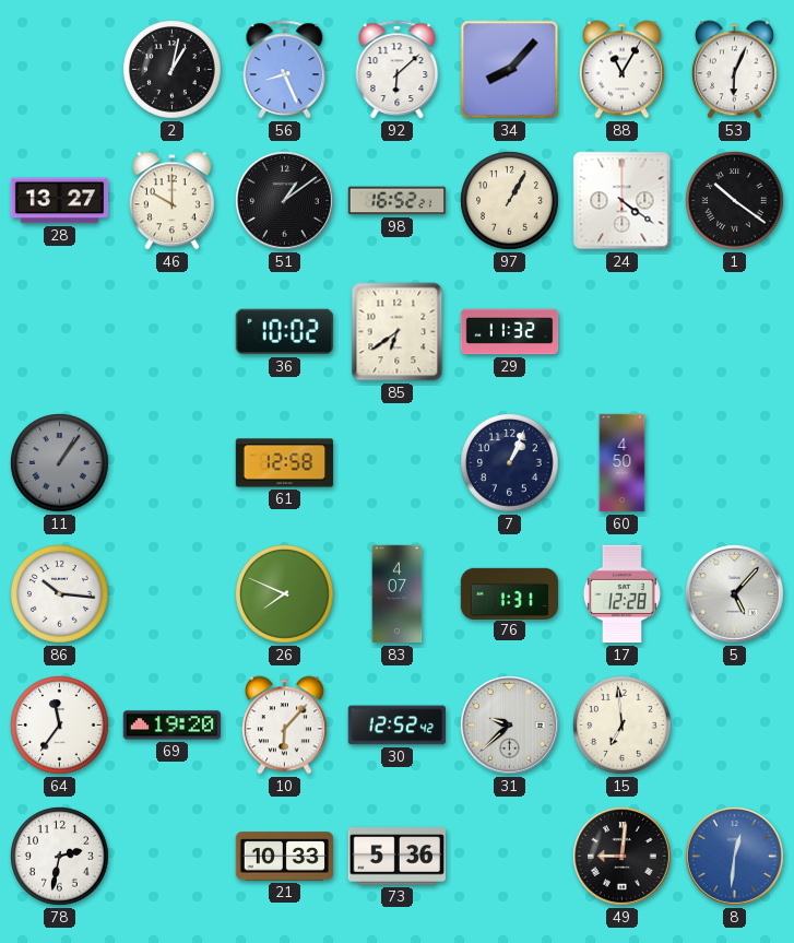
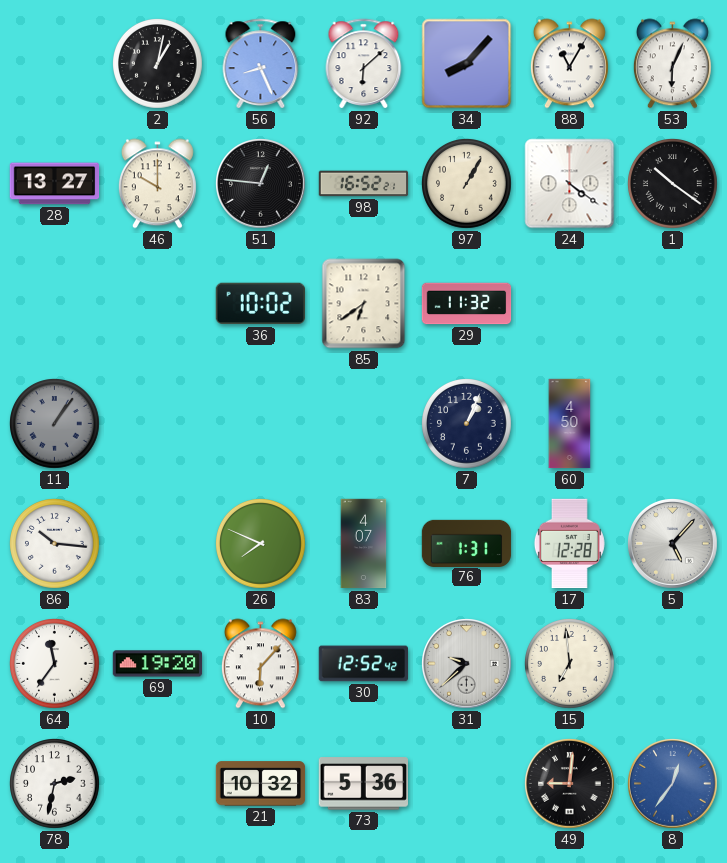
51: 1:09 -> 12:46
61: 12:58 -> none
21: 10:33 -> 10:32
8: 12:31 -> 12:36
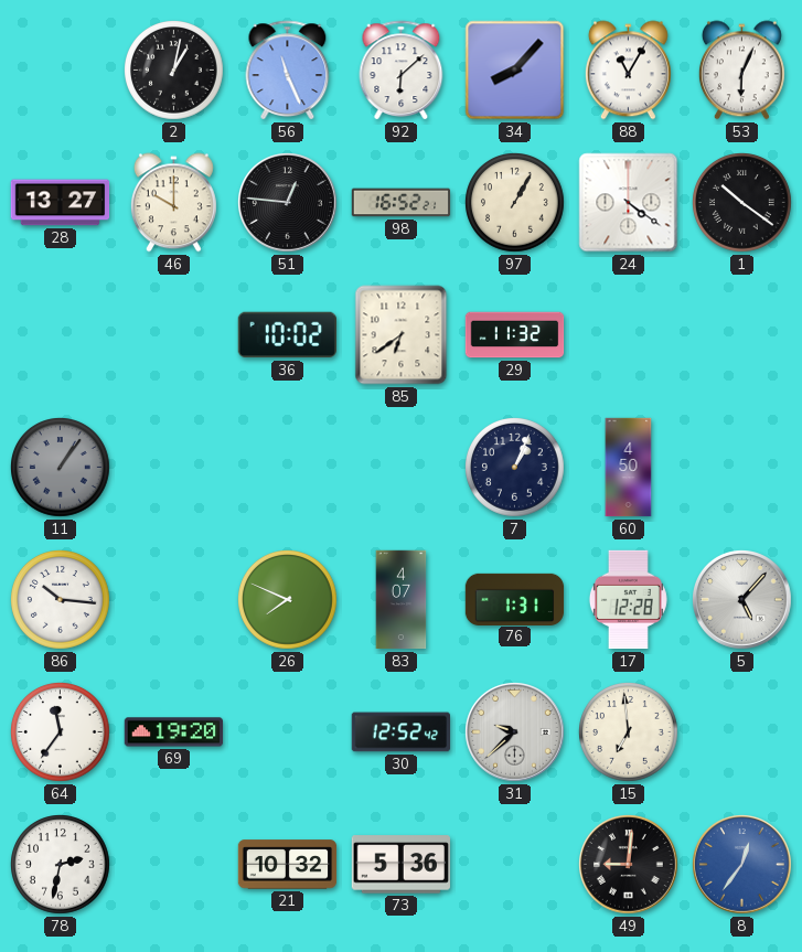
56: 8:26 -> 11:26
10: 6:07 -> none
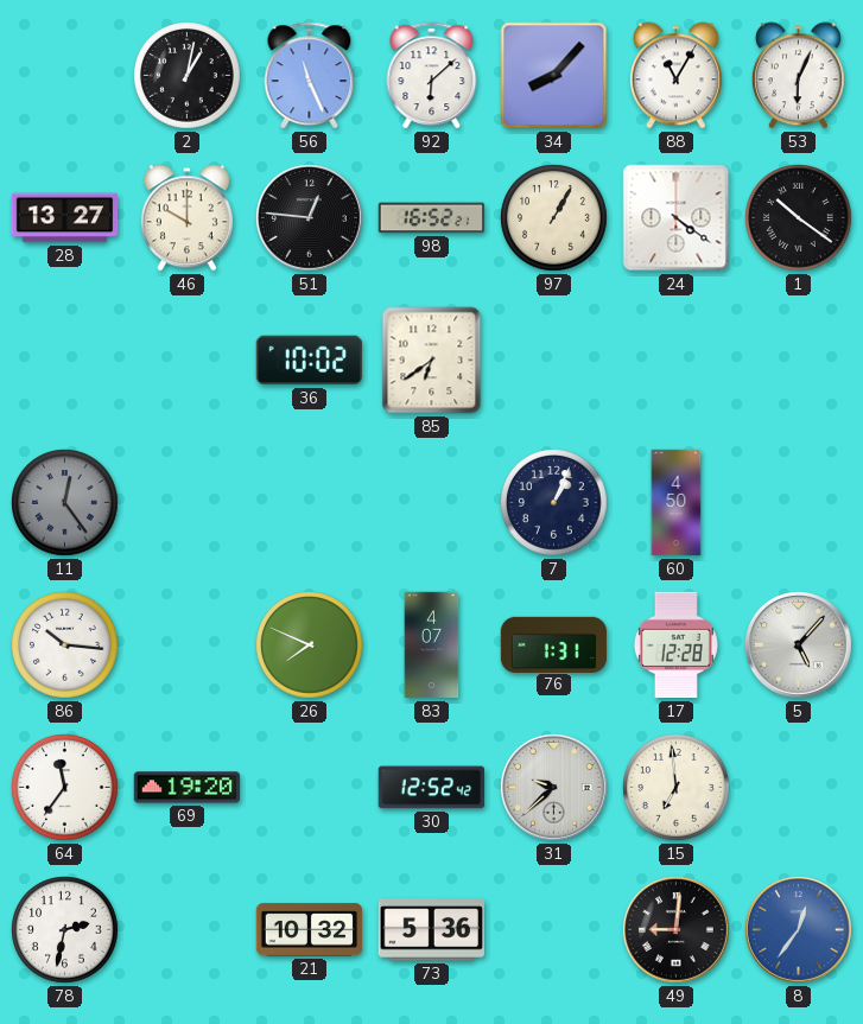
29: 11:32 -> none
11: 1:06 -> 12:24
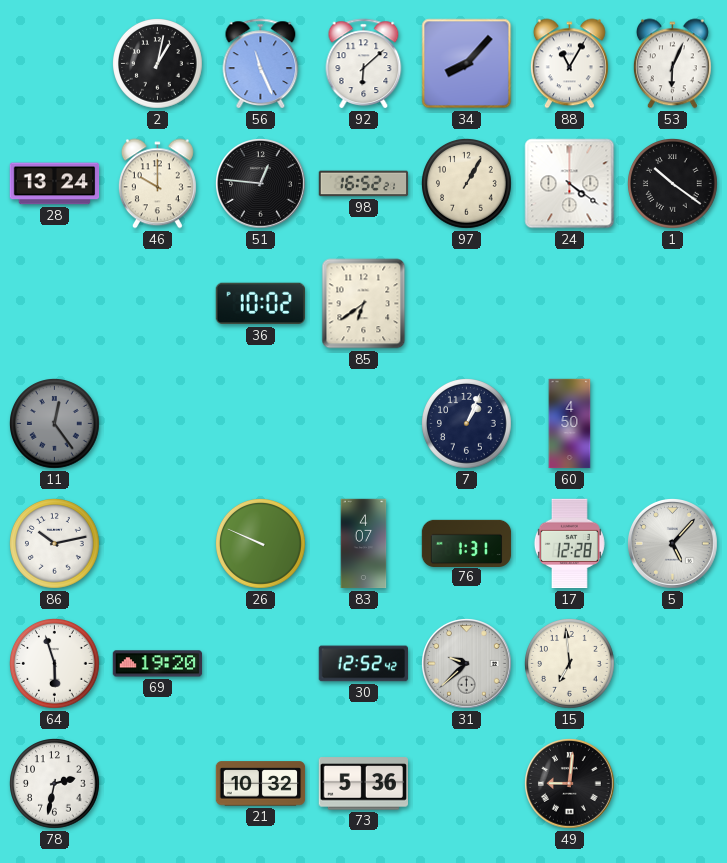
28: 13:27 -> 13:24
86: 10:16 -> 10:13
26: 7:49 -> 9:49
64: 11:36 -> 5:57
8: 12:36 -> none
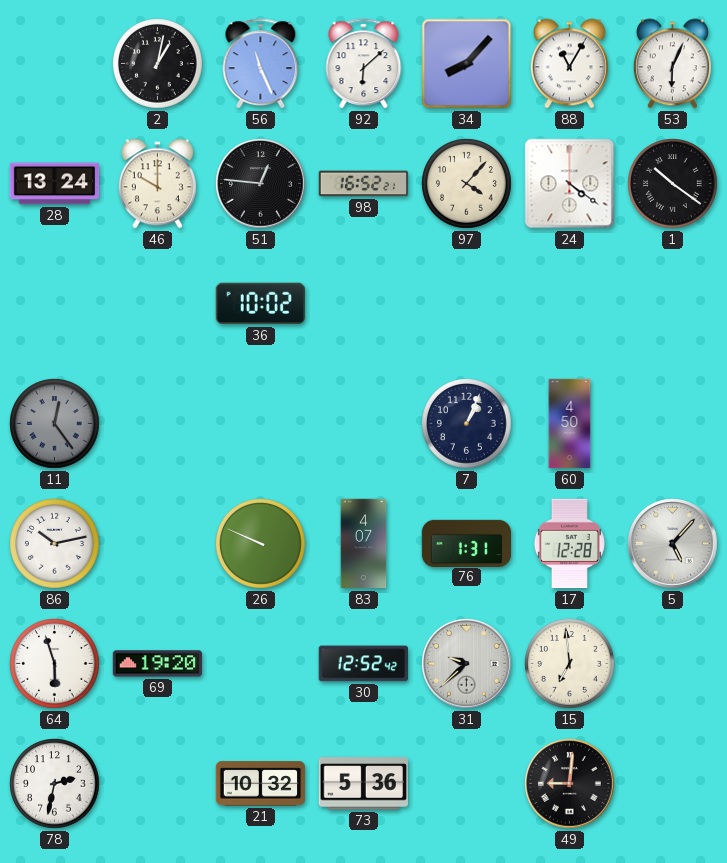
97: 1:05 -> 4:07
85: 6:39 -> none
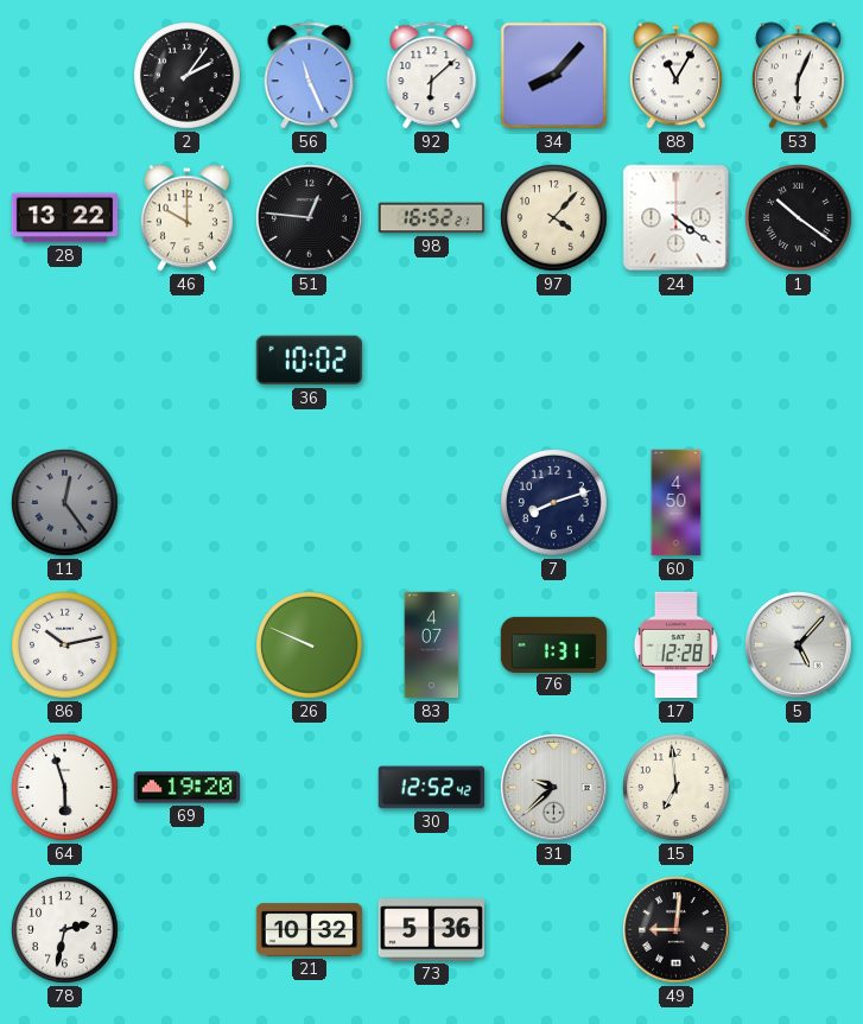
2: 1:02 -> 2:06
28: 13:24 -> 13:22
7: 1:04 -> 8:12
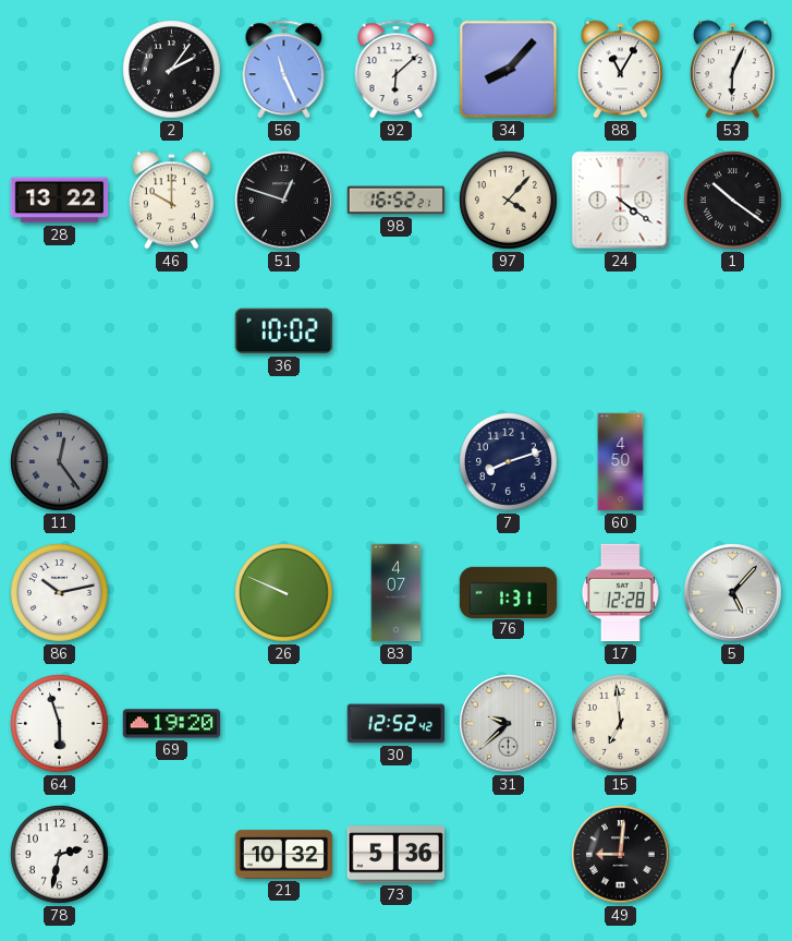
51: 12:46 -> 12:48
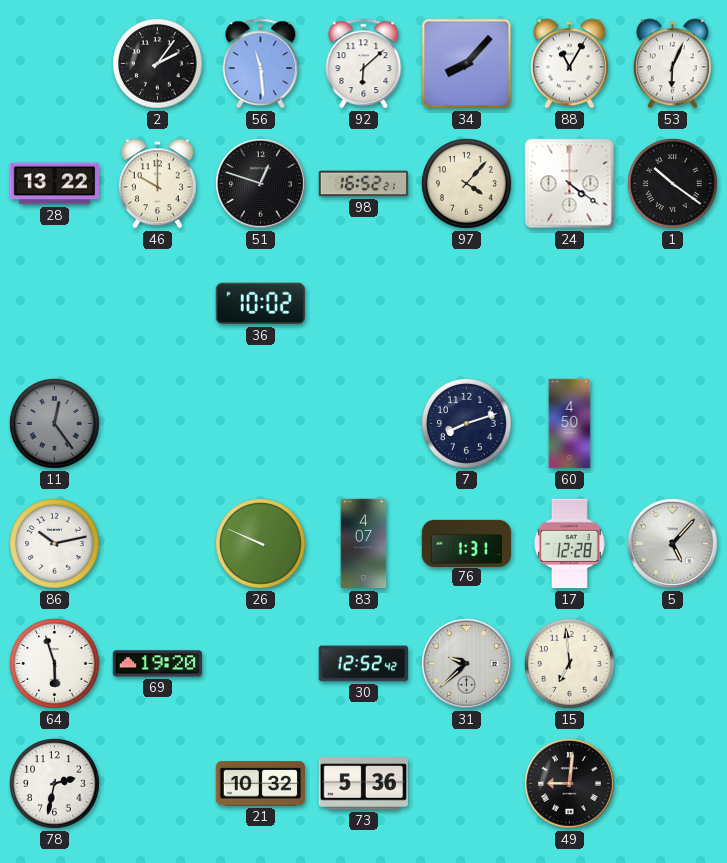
56: 11:26 -> 11:29
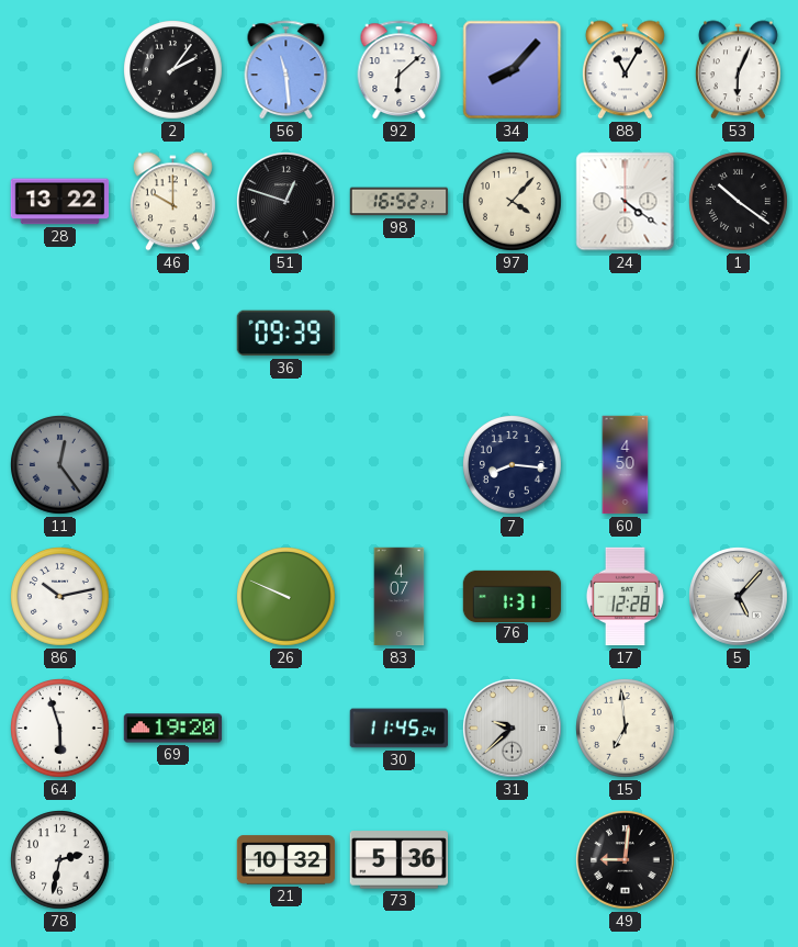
36: 10:02 -> 09:39
7: 8:12 -> 8:16
30: 12:52 -> 11:45
